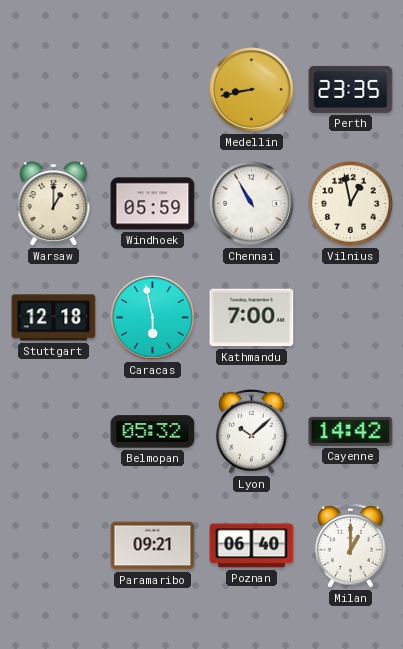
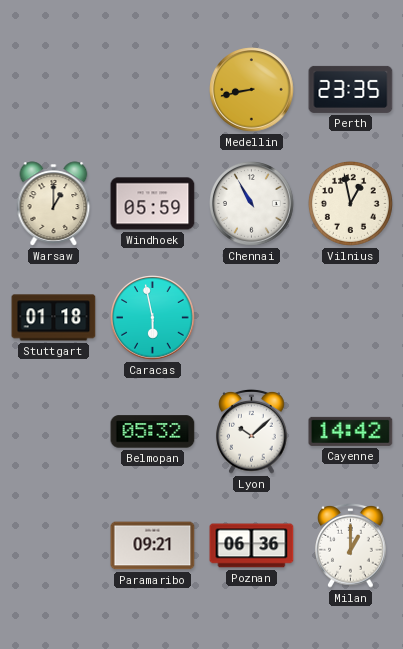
Stuttgart: 12:18 -> 01:18
Kathmandu: 7:00 -> none
Poznan: 06:40 -> 06:36
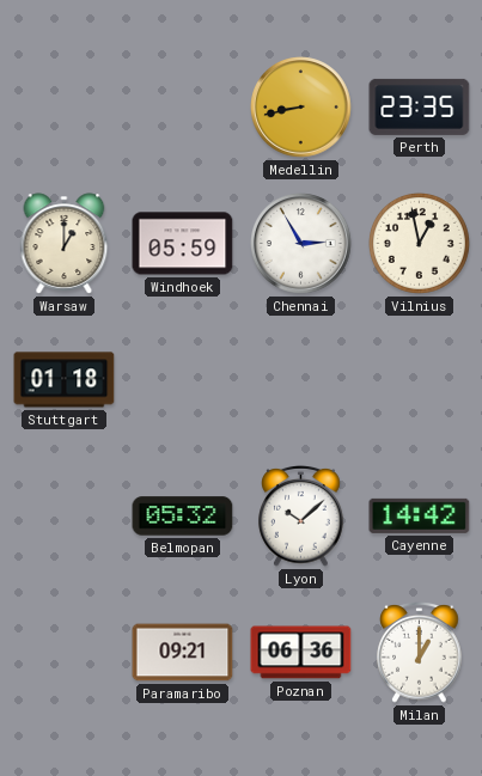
Chennai: 10:55 -> 2:55
Caracas: 5:58 -> none
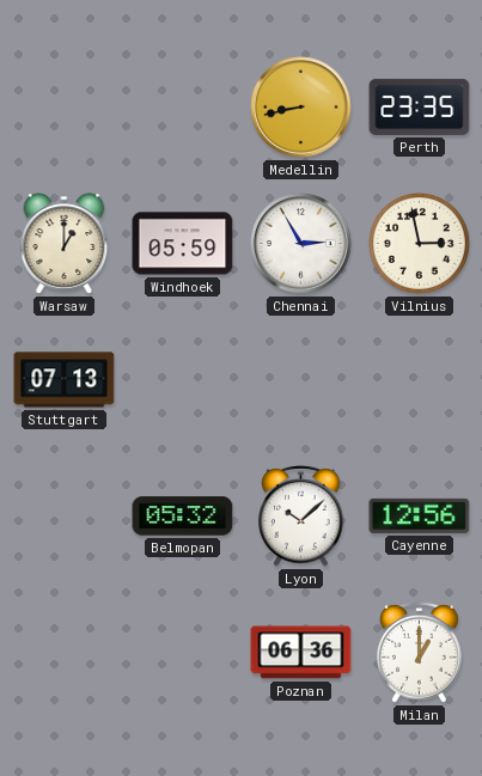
Vilnius: 12:58 -> 2:58
Stuttgart: 01:18 -> 07:13
Cayenne: 14:42 -> 12:56
Paramaribo: 09:21 -> none
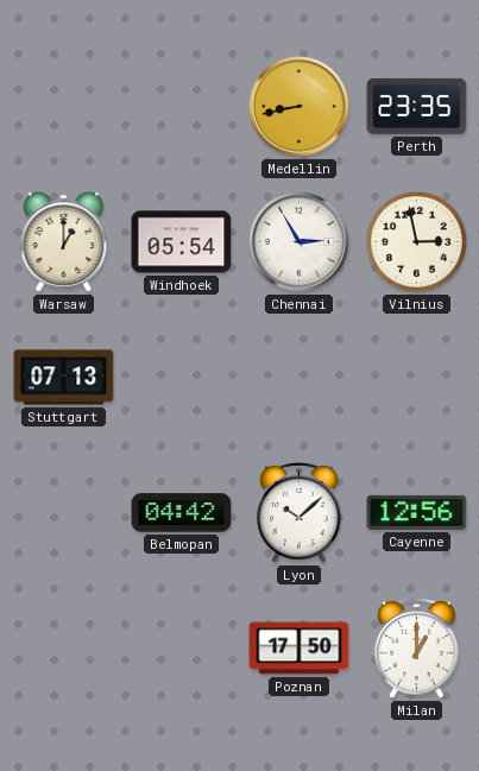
Windhoek: 05:59 -> 05:54
Belmopan: 05:32 -> 04:42
Poznan: 06:36 -> 17:50
